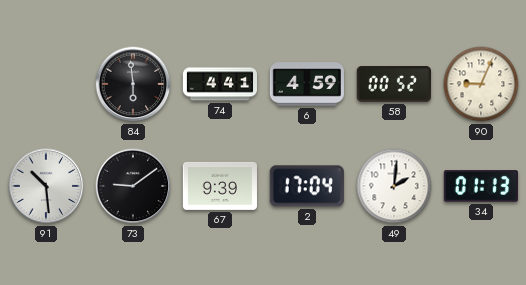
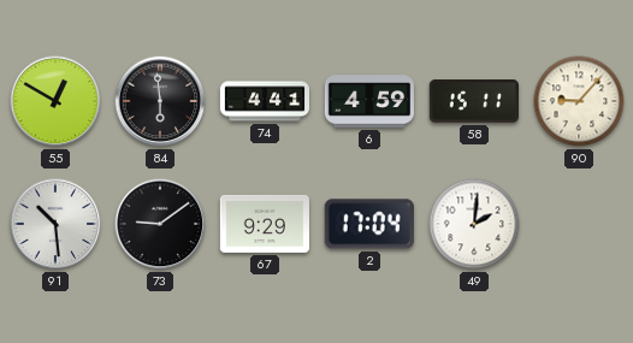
55: none -> 12:50
58: 00:52 -> 15:11
90: 9:04 -> 9:07
67: 9:39 -> 9:29
34: 01:13 -> none
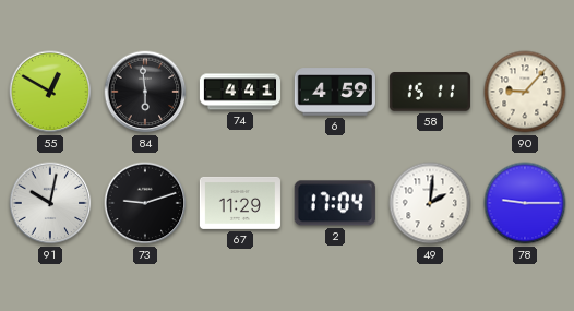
91: 10:29 -> 10:02
73: 9:09 -> 9:12
67: 9:29 -> 11:29
78: none -> 9:15
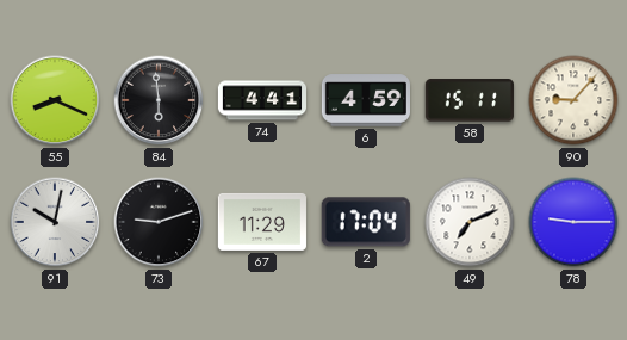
55: 12:50 -> 8:19
49: 2:01 -> 7:11
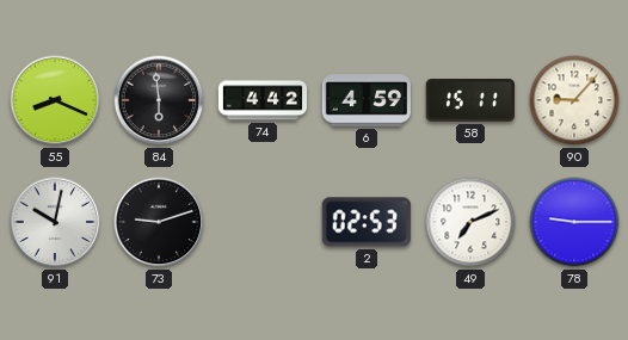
74: 4:41 -> 4:42
67: 11:29 -> none
2: 17:04 -> 02:53
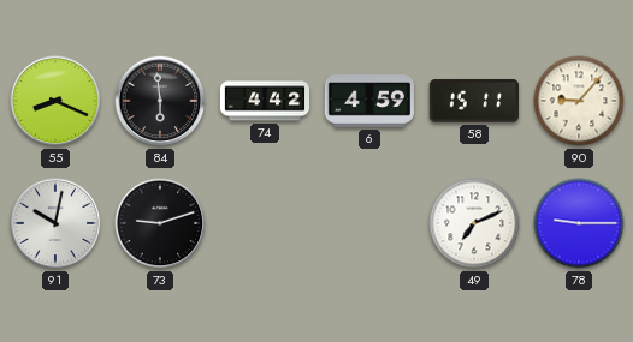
2: 02:53 -> none
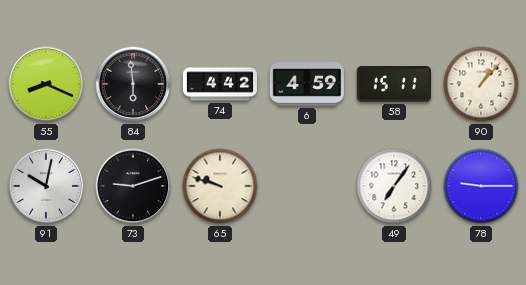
90: 9:07 -> 1:07
65: none -> 9:48
49: 7:11 -> 7:06
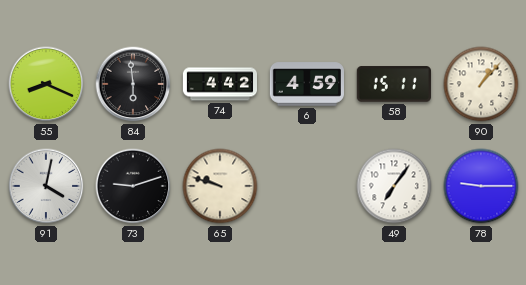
91: 10:02 -> 4:02
